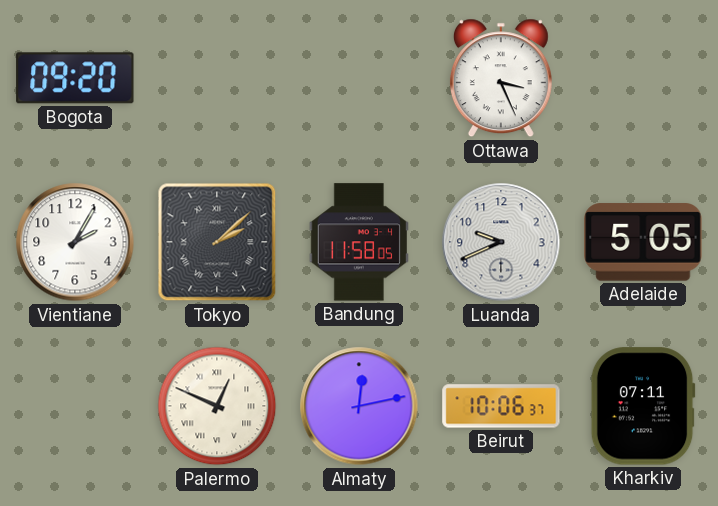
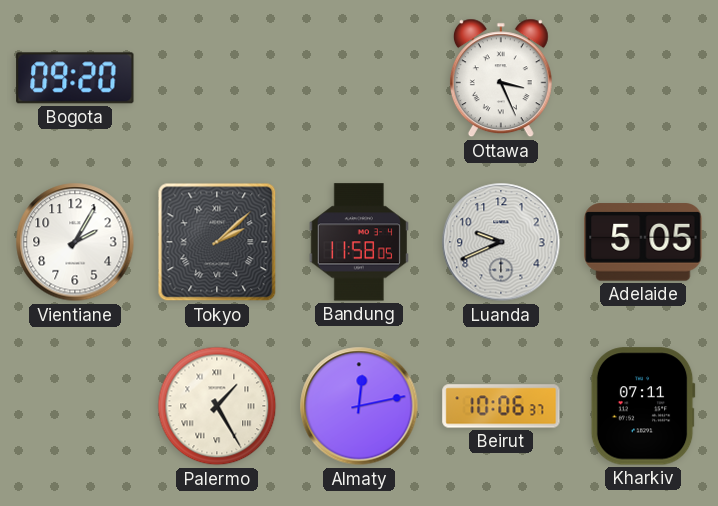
Palermo: 12:49 -> 1:25
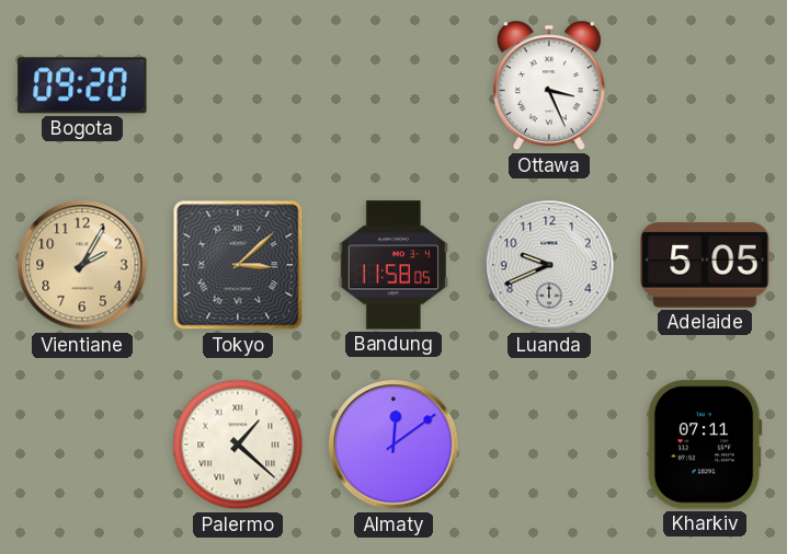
Vientiane dial: white -> champagne
Tokyo: 2:08 -> 3:08
Palermo: 1:25 -> 1:22
Almaty: 12:13 -> 12:09
Beirut: 10:06 -> none
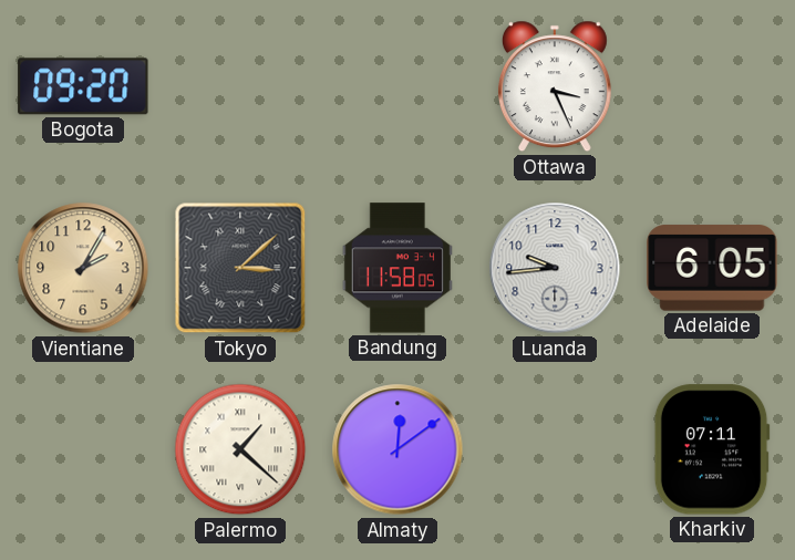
Luanda: 9:41 -> 9:44
Adelaide: 5:05 -> 6:05
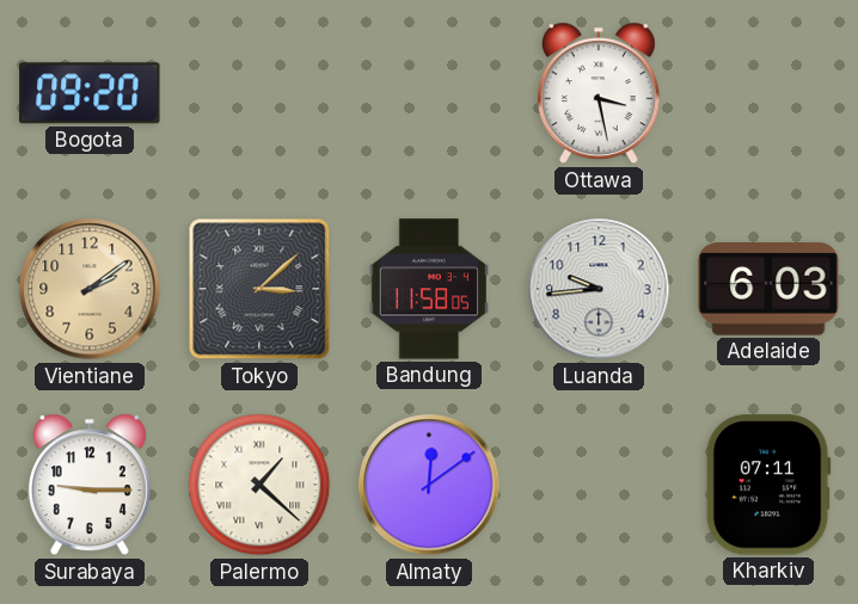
Ottawa: 3:26 -> 3:28
Vientiane: 2:05 -> 2:09
Adelaide: 6:05 -> 6:03
Surabaya: none -> 9:15
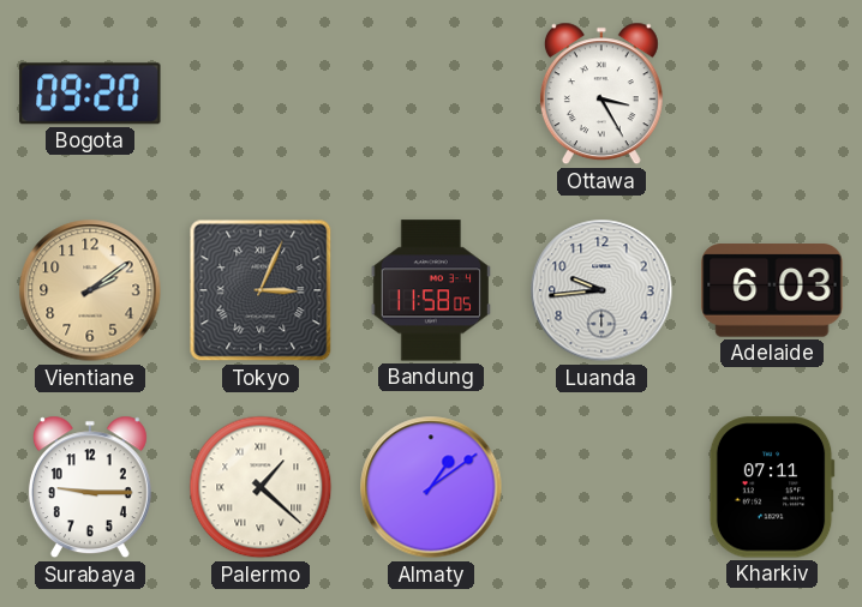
Ottawa: 3:28 -> 3:25
Tokyo: 3:08 -> 3:04
Almaty: 12:09 -> 1:09
